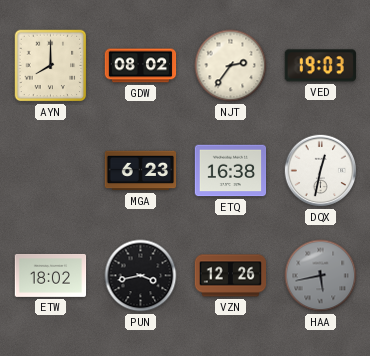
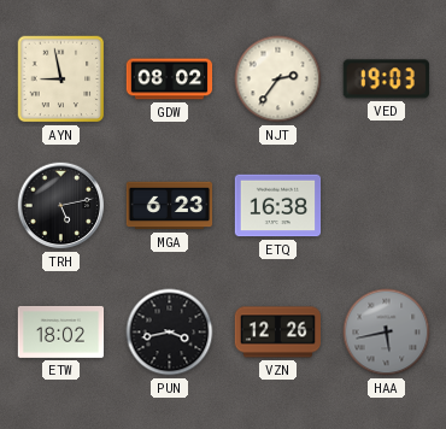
AYN: 8:00 -> 8:58
TRH: none -> 5:13
DQX: 12:32 -> none
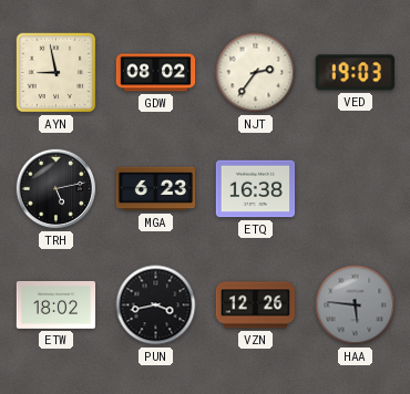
HAA: 5:43 -> 5:46
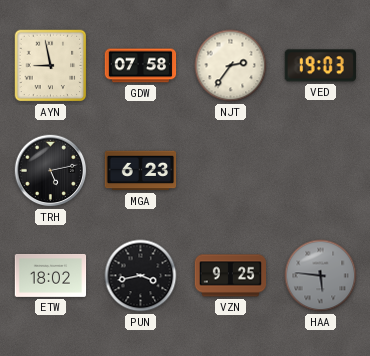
GDW: 08:02 -> 07:58
ETQ: 16:38 -> none
VZN: 12:26 -> 9:25
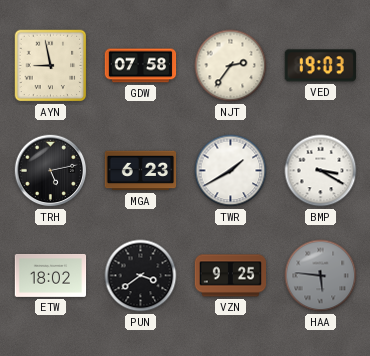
TWR: none -> 1:40
BMP: none -> 3:20
PUN: 3:43 -> 3:39
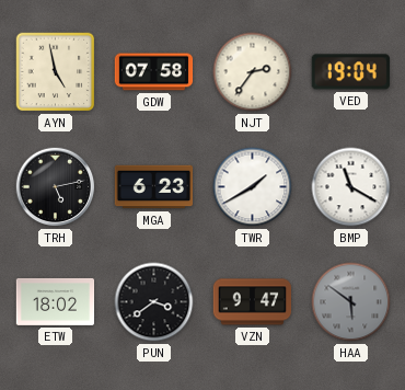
AYN: 8:58 -> 4:58
VED: 19:03 -> 19:04
BMP: 3:20 -> 11:20
VZN: 9:25 -> 9:47
HAA: 5:46 -> 5:51
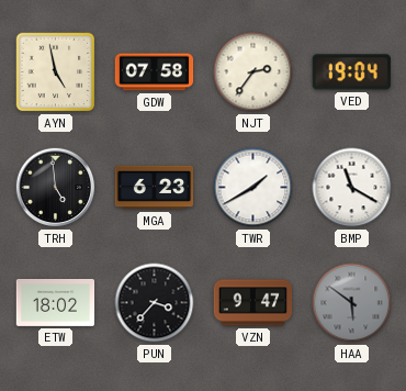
TRH: 5:13 -> 4:59
PUN: 3:39 -> 3:37
